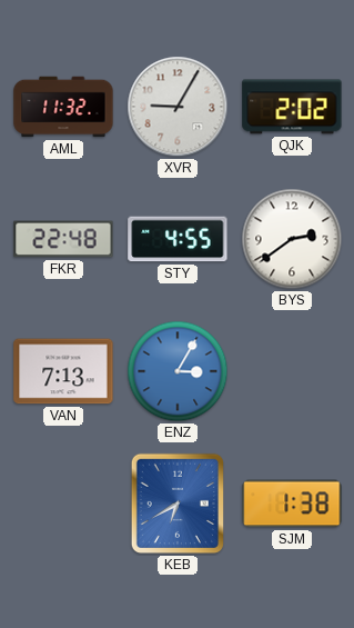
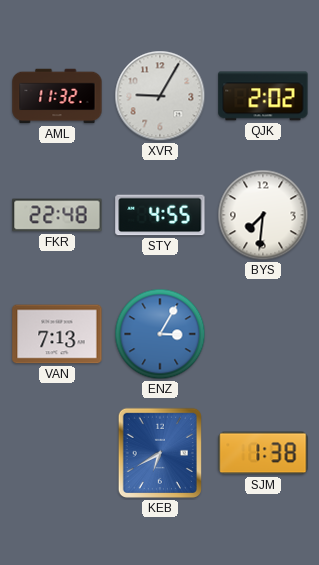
BYS: 2:39 -> 7:31
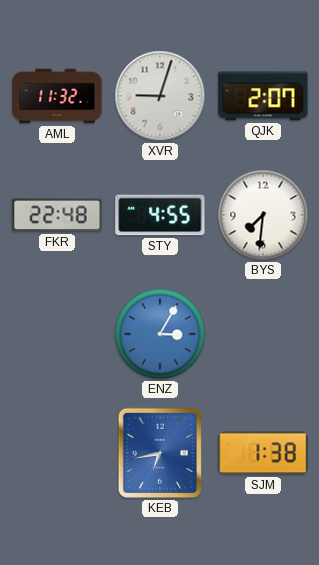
XVR: 9:05 -> 9:03
QJK: 2:02 -> 2:07
VAN: 7:13 -> none
KEB: 6:40 -> 6:43
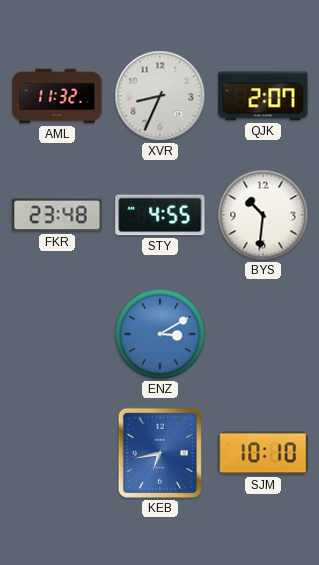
XVR: 9:03 -> 8:34
FKR: 22:48 -> 23:48
BYS: 7:31 -> 10:31
ENZ: 3:05 -> 3:10
SJM: 1:38 -> 10:10
